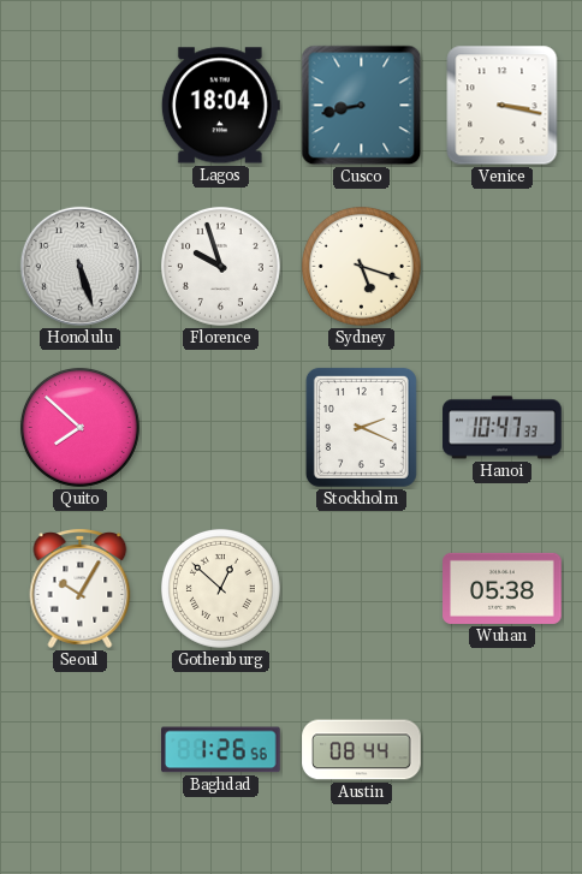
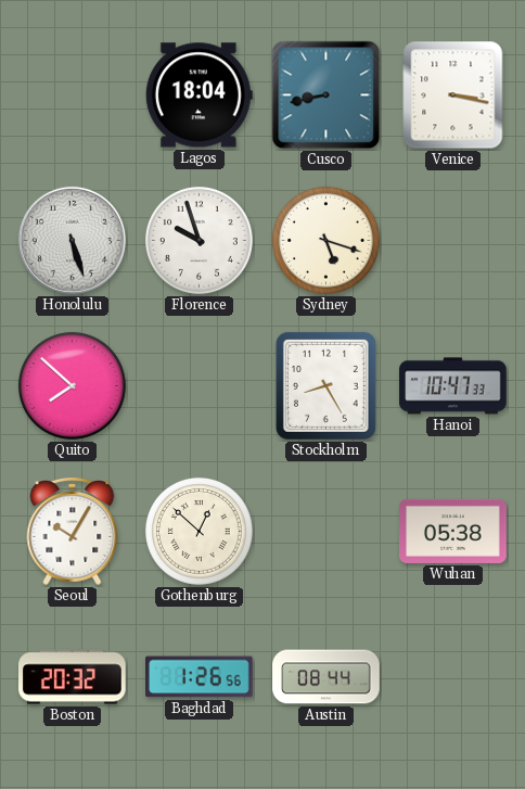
Stockholm: 2:19 -> 8:25
Boston: none -> 20:32
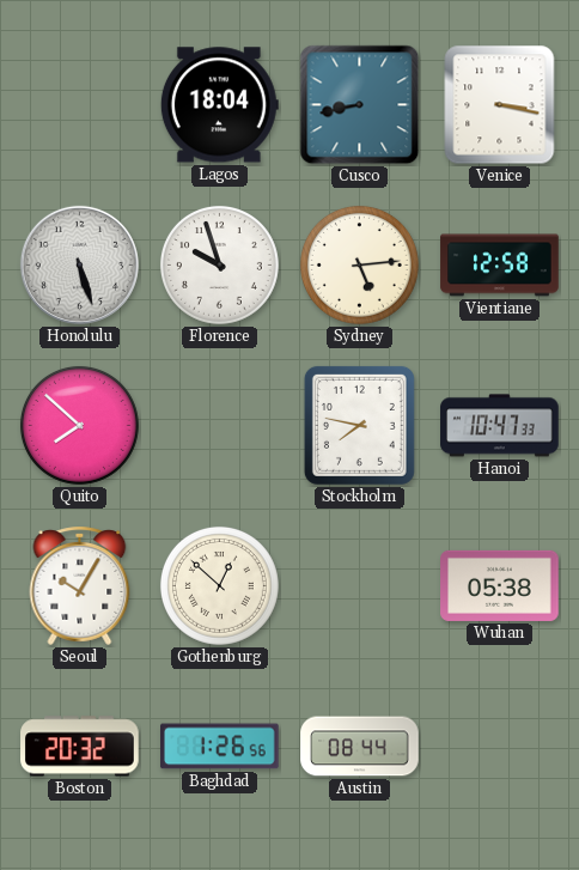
Sydney: 5:18 -> 5:14
Vientiane: none -> 12:58
Stockholm: 8:25 -> 7:47
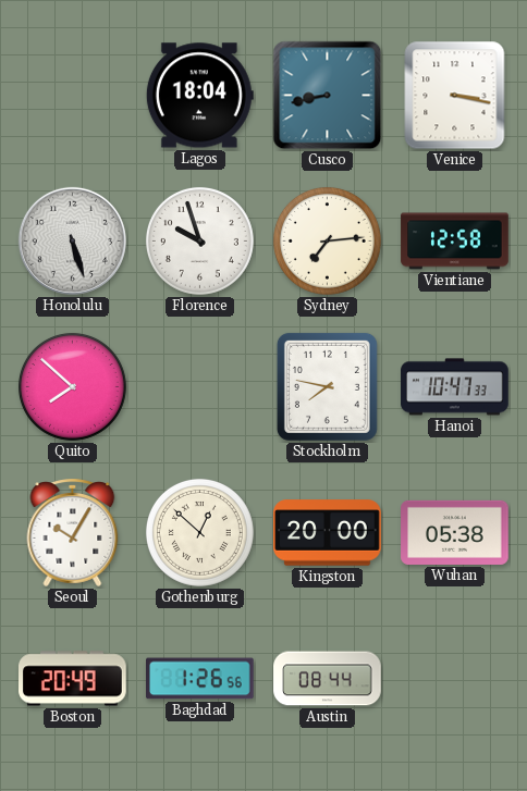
Sydney: 5:14 -> 7:14
Kingston: none -> 20:00
Boston: 20:32 -> 20:49
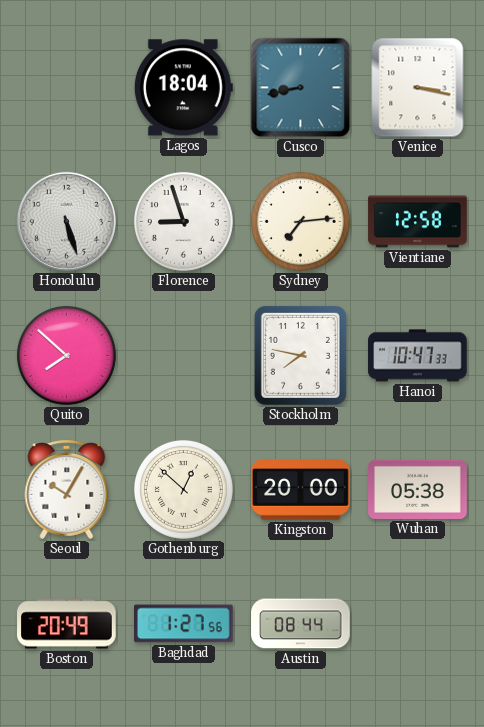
Florence: 9:57 -> 8:57
Baghdad: 1:26 -> 1:27
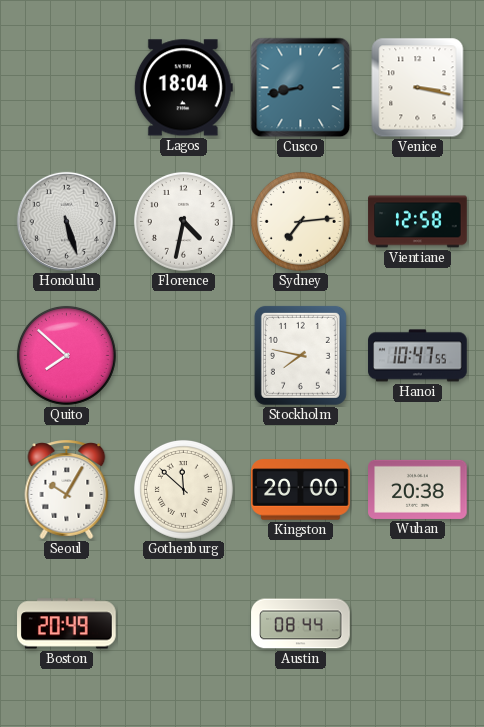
Florence: 8:57 -> 4:32
Hanoi: 10:47:33 -> 10:47:55
Gothenburg: 12:52 -> 11:52
Wuhan: 05:38 -> 20:38
Baghdad: 1:27 -> none
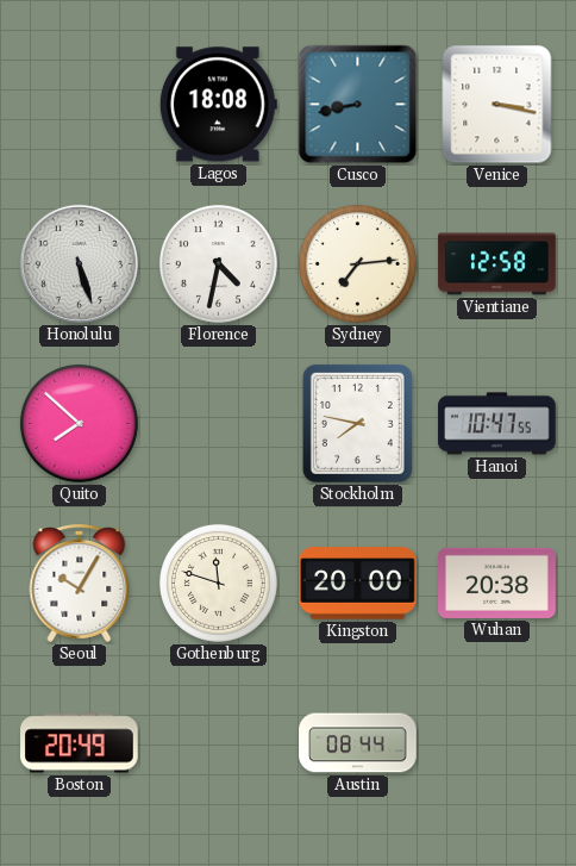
Lagos: 18:04 -> 18:08
Gothenburg: 11:52 -> 11:48
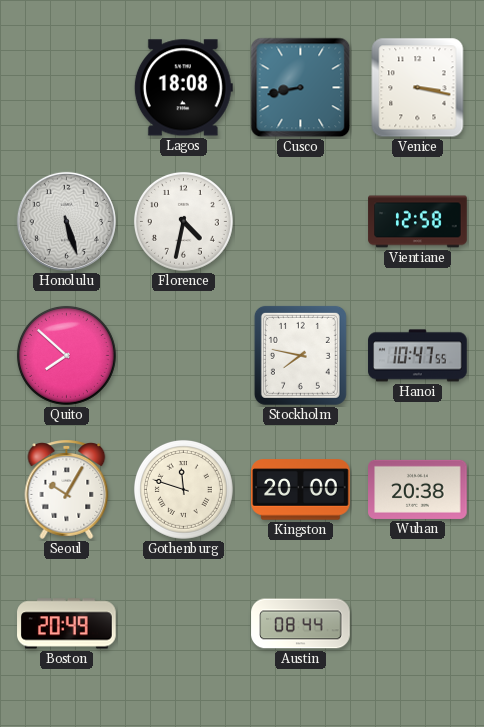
Sydney: 7:14 -> none
